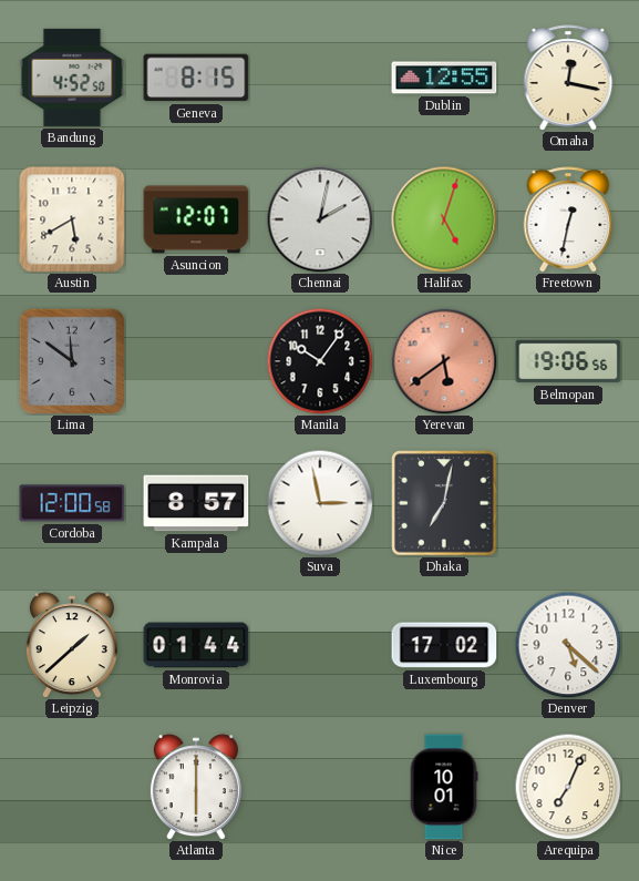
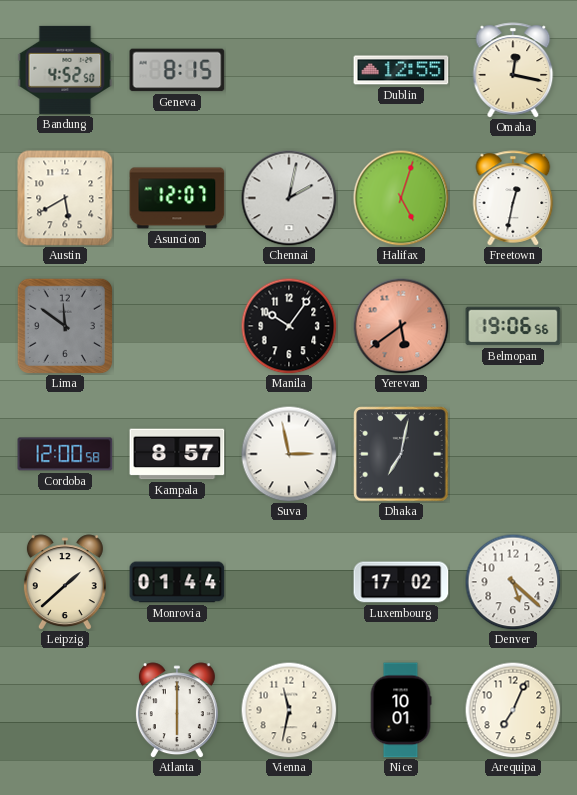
Vienna: none -> 11:32
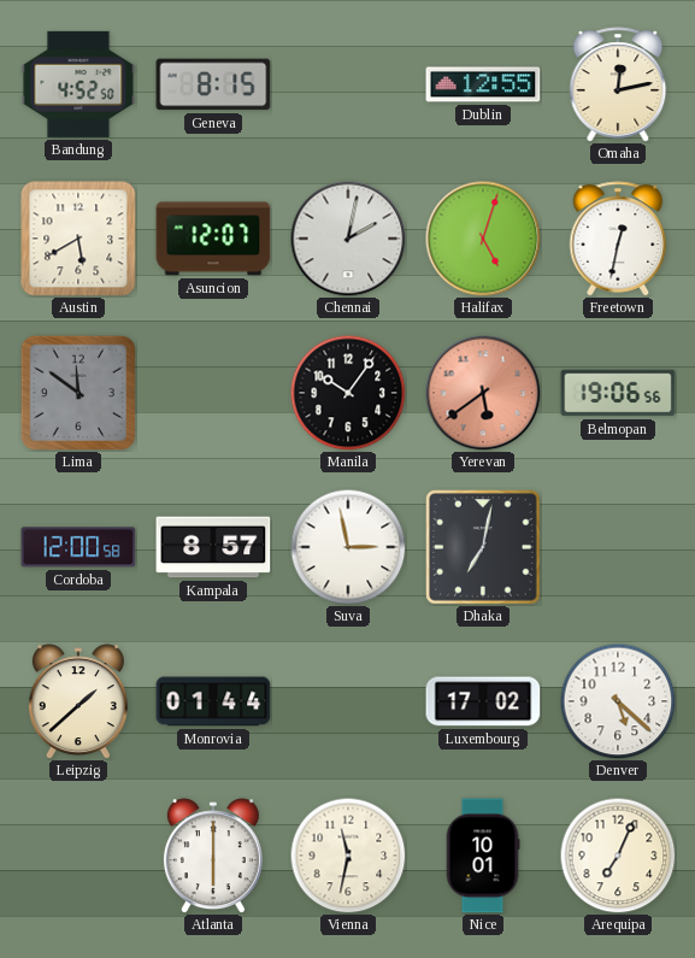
Omaha: 12:17 -> 12:13
